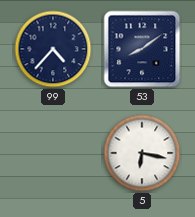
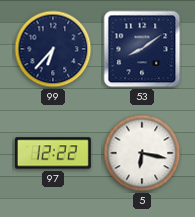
99: 4:37 -> 6:37
97: none -> 12:22
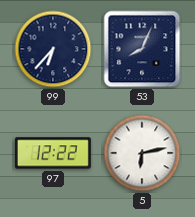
53: 8:09 -> 8:04
5: 6:17 -> 6:13
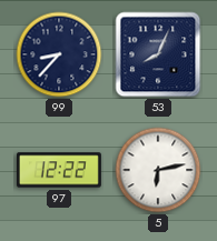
99: 6:37 -> 8:37
